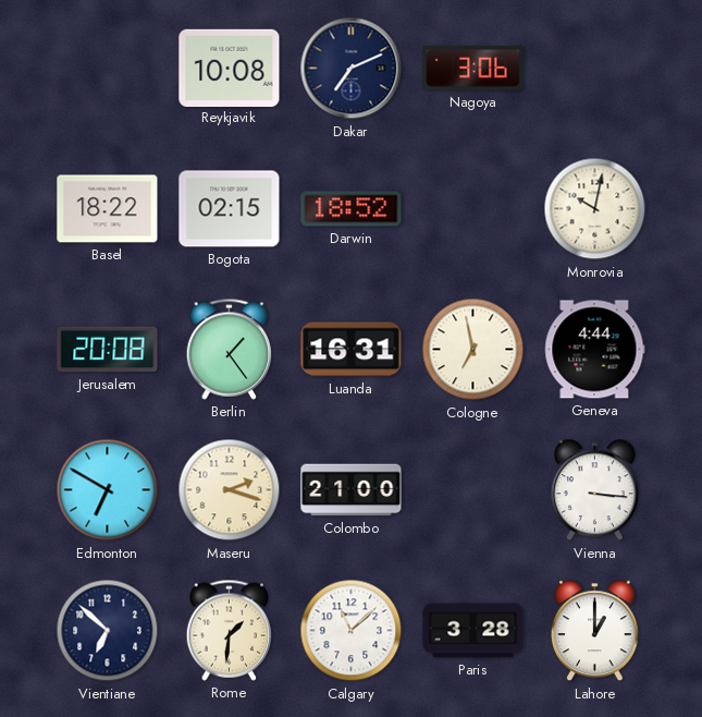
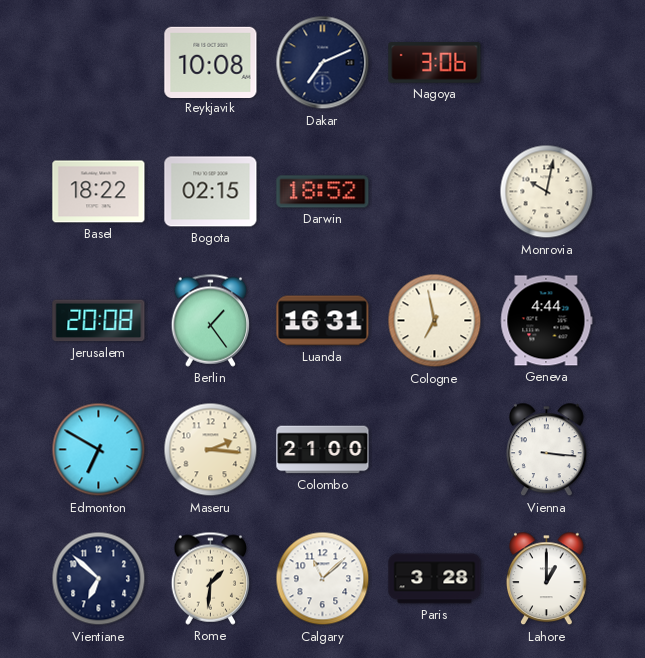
Maseru: 2:18 -> 2:16
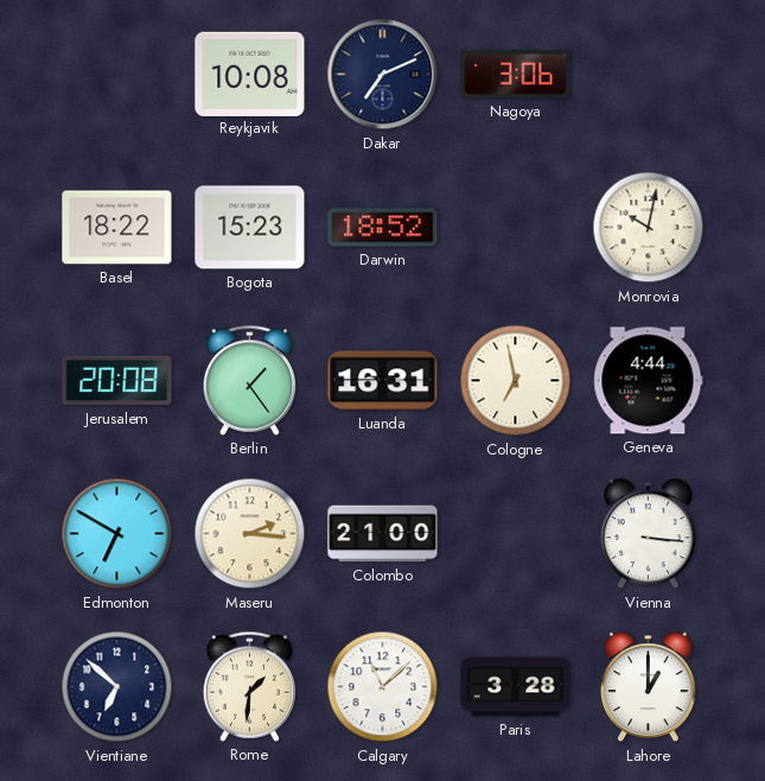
Bogota: 02:15 -> 15:23
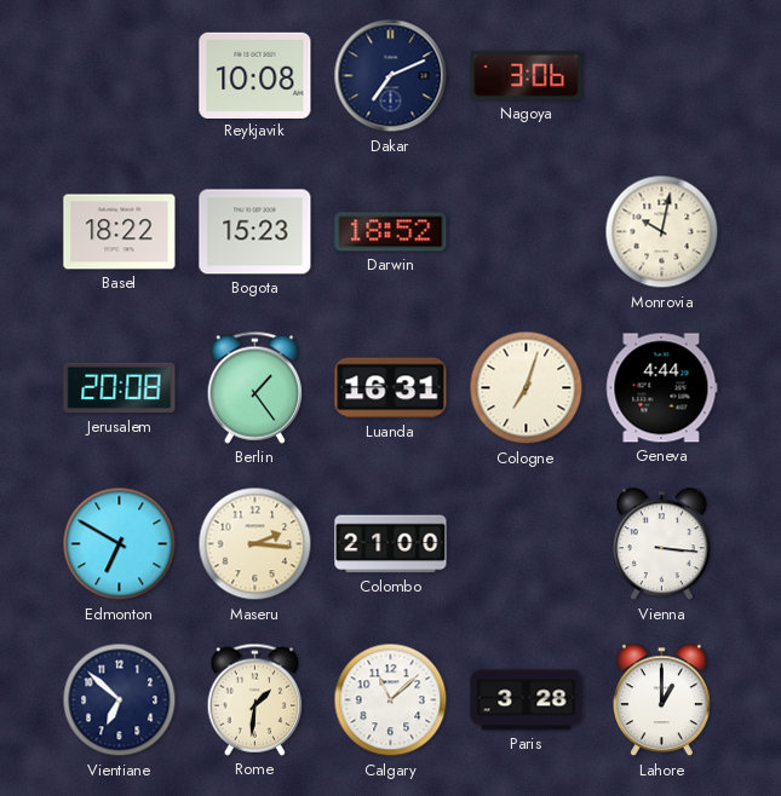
Cologne: 6:58 -> 7:03
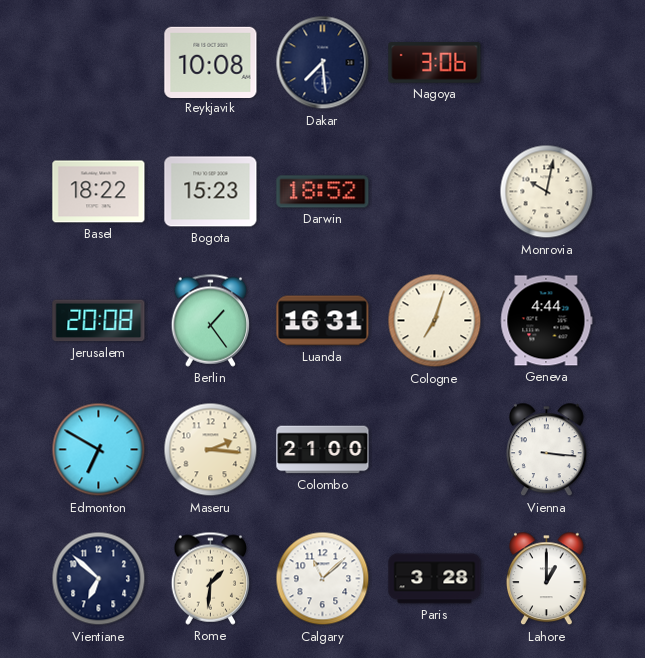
Dakar: 7:11 -> 7:29
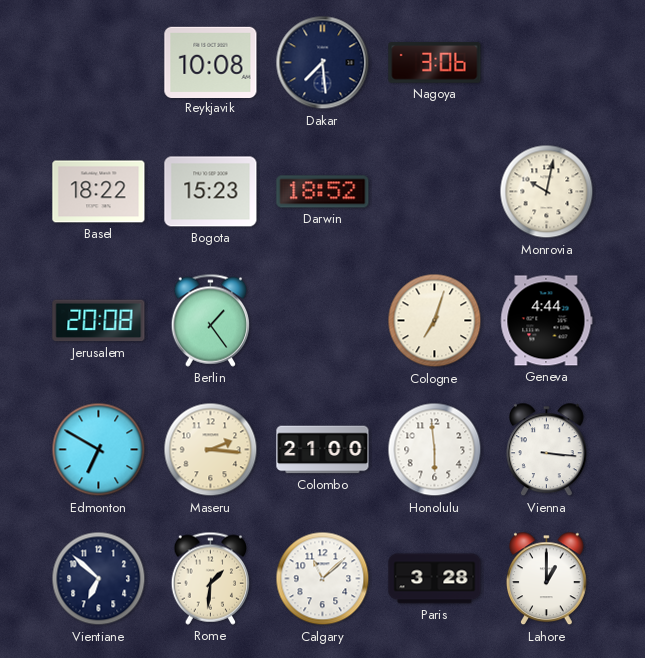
Luanda: 16:31 -> none
Honolulu: none -> 5:59
